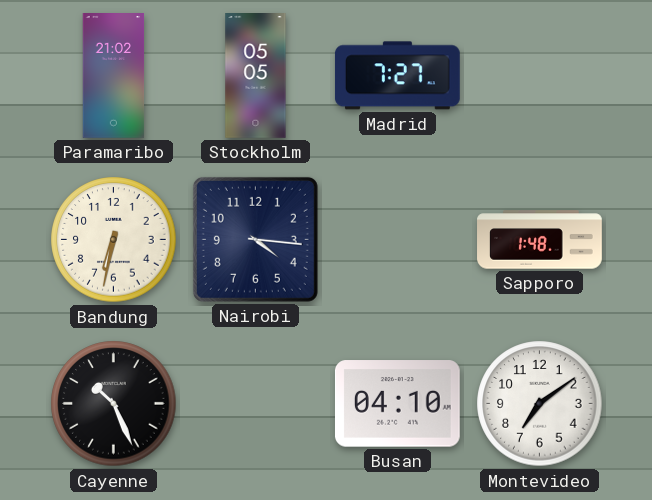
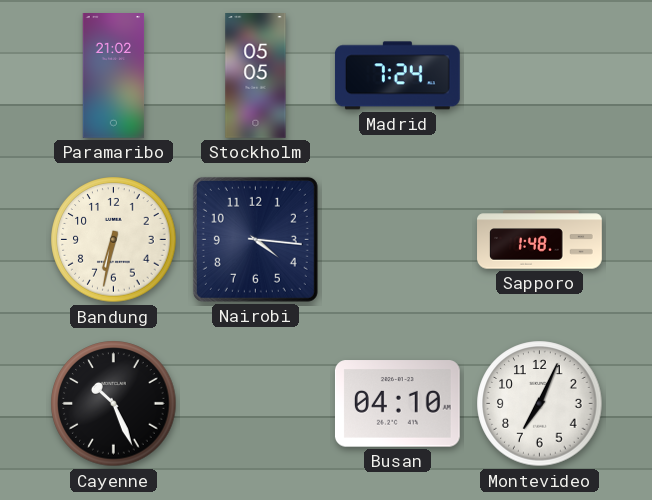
Madrid: 7:27 -> 7:24
Montevideo: 7:09 -> 7:04
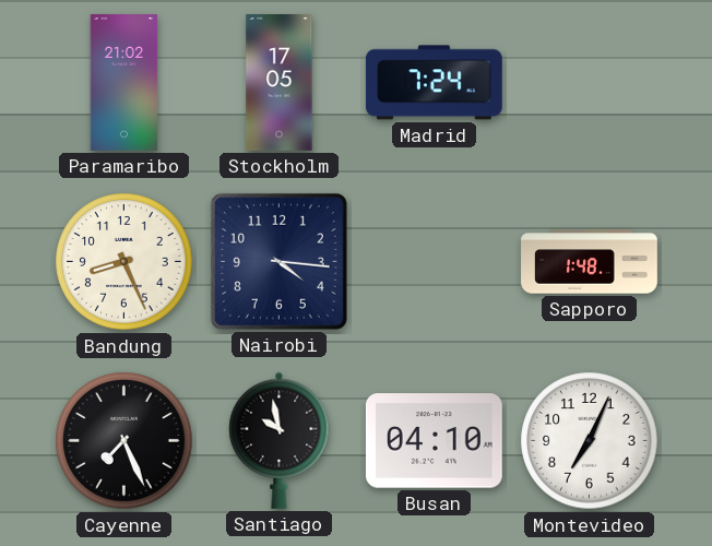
Stockholm: 05:05 -> 17:05
Bandung: 6:32 -> 8:26
Cayenne: 10:26 -> 7:26
Santiago: none -> 9:58
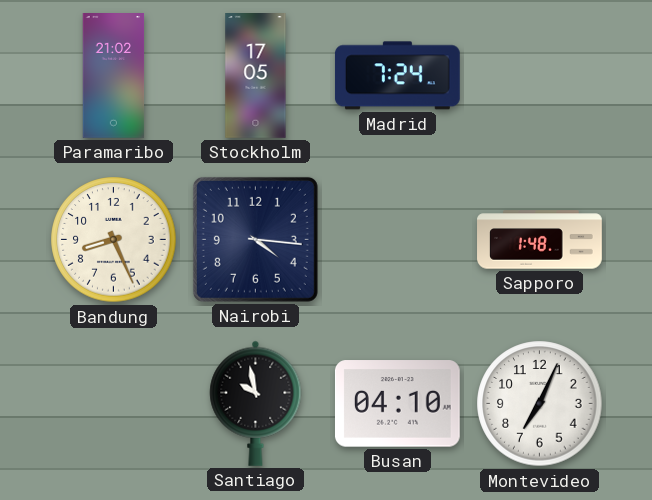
Cayenne: 7:26 -> none
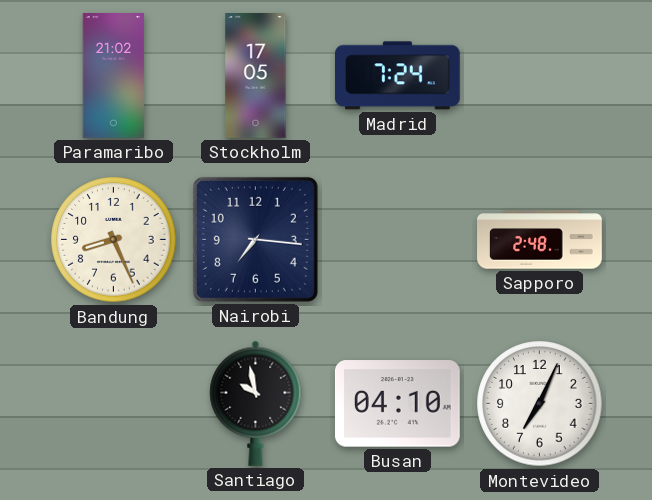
Nairobi: 4:16 -> 7:16
Sapporo: 1:48 -> 2:48
